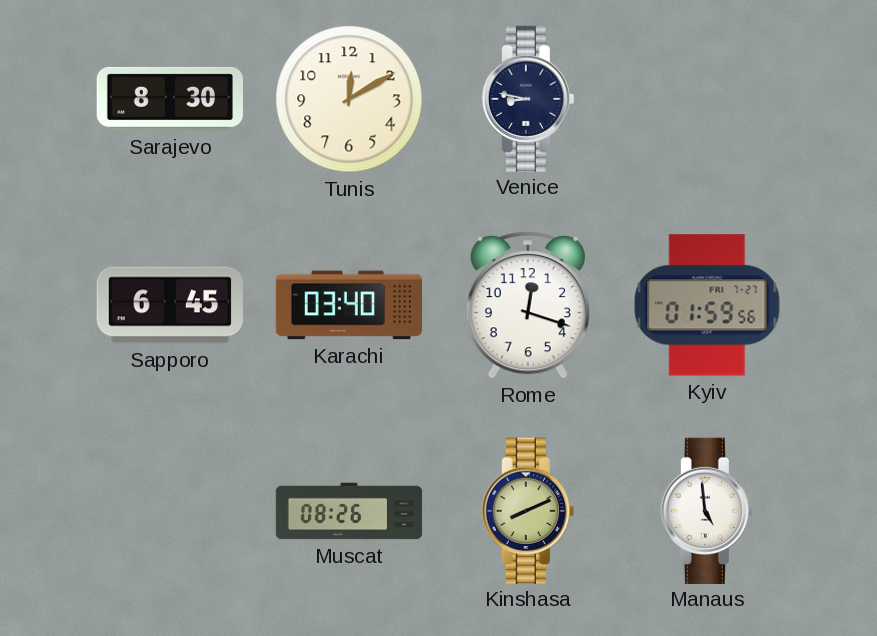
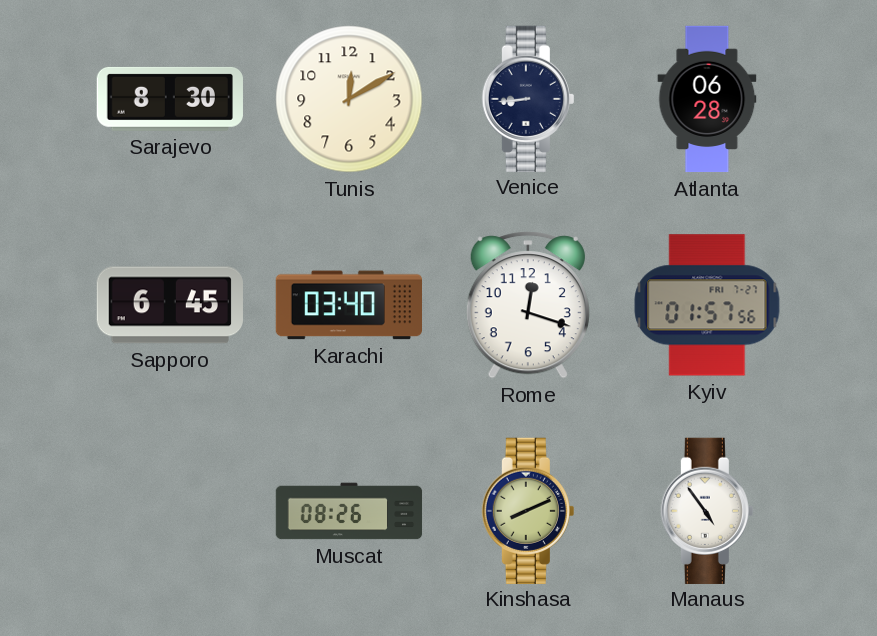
Venice: 8:47 -> 8:44
Atlanta: none -> 06:28
Kyiv: 01:59 -> 01:57
Manaus: 4:59 -> 4:54
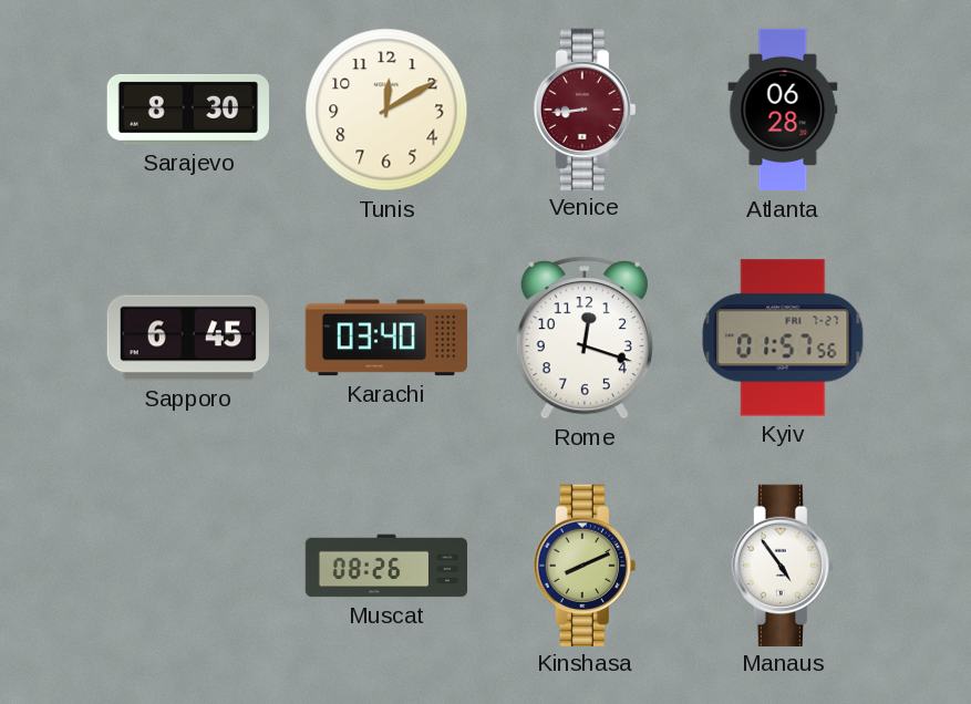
Venice dial: navy -> burgundy
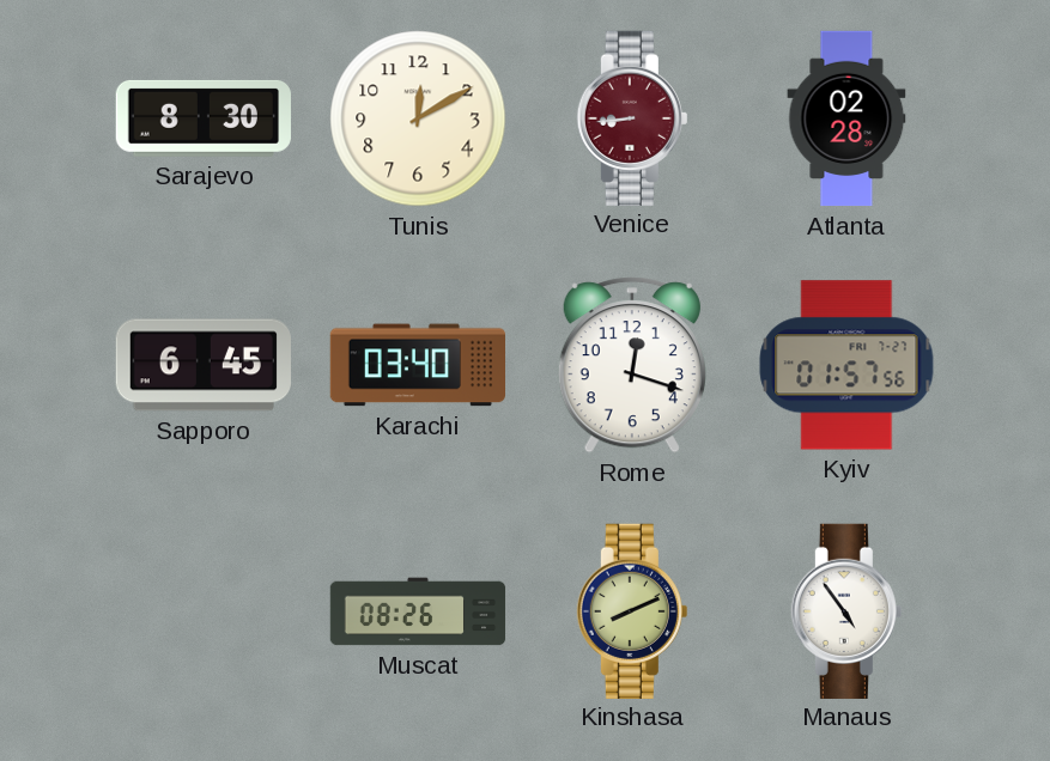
Atlanta: 06:28 -> 02:28
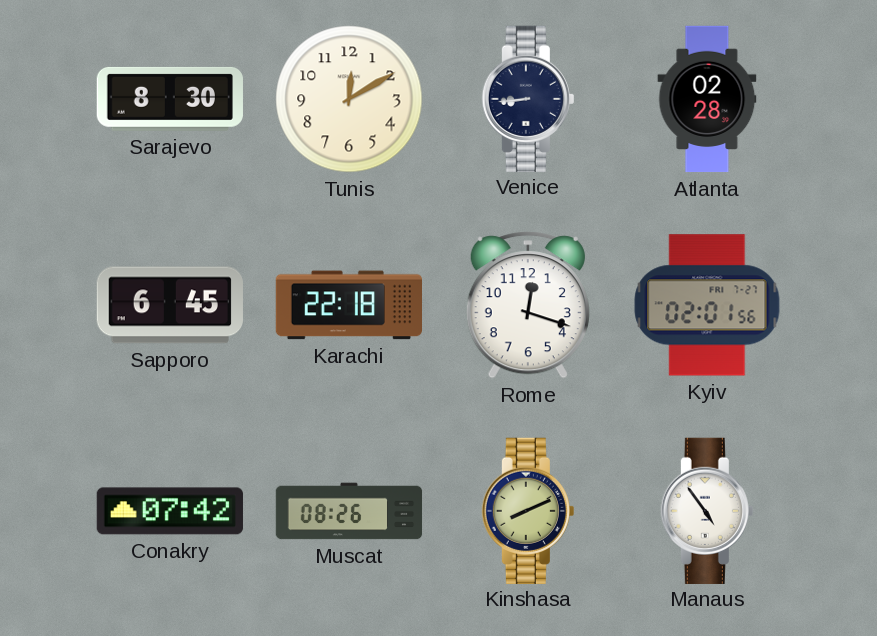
Venice dial: burgundy -> navy
Karachi: 03:40 -> 22:18
Kyiv: 01:57 -> 02:01
Conakry: none -> 07:42
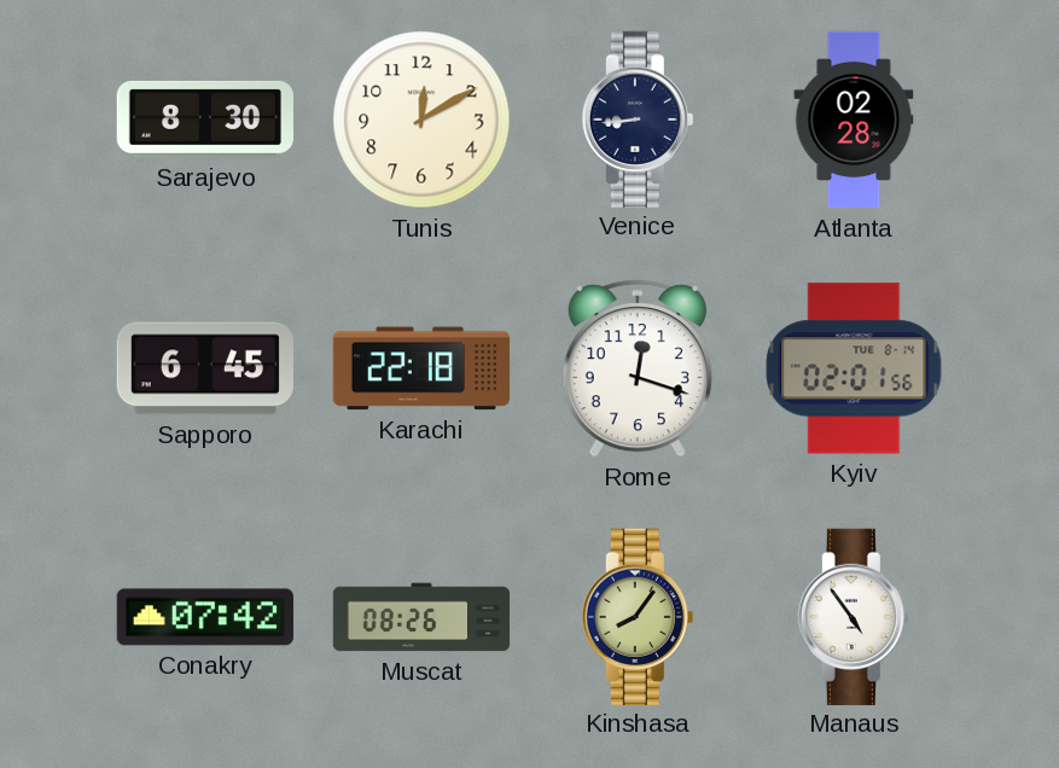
Kyiv date: FRI 7-27 -> TUE 8-14
Kinshasa: 8:11 -> 8:06
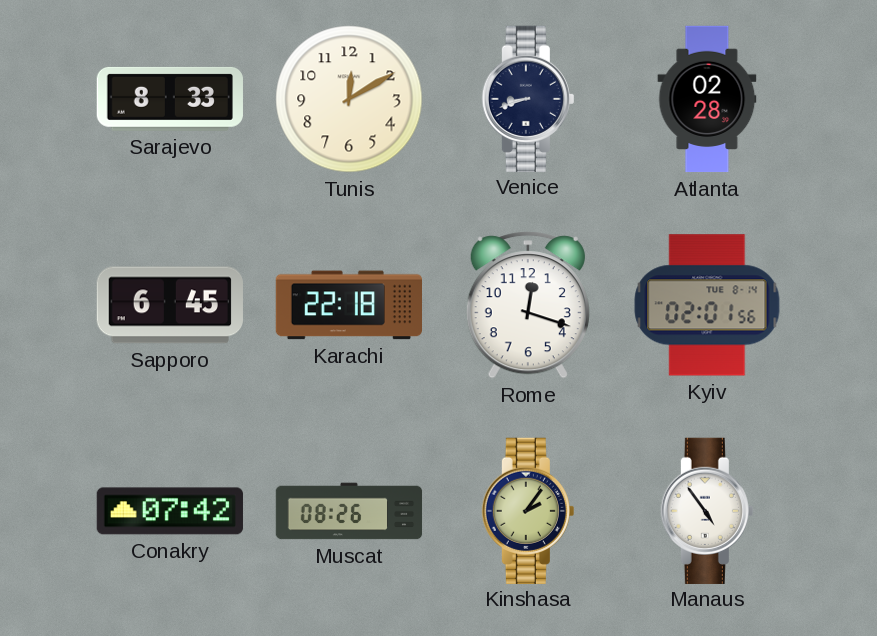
Sarajevo: 8:30 -> 8:33
Venice: 8:44 -> 8:42
Kinshasa: 8:06 -> 2:06
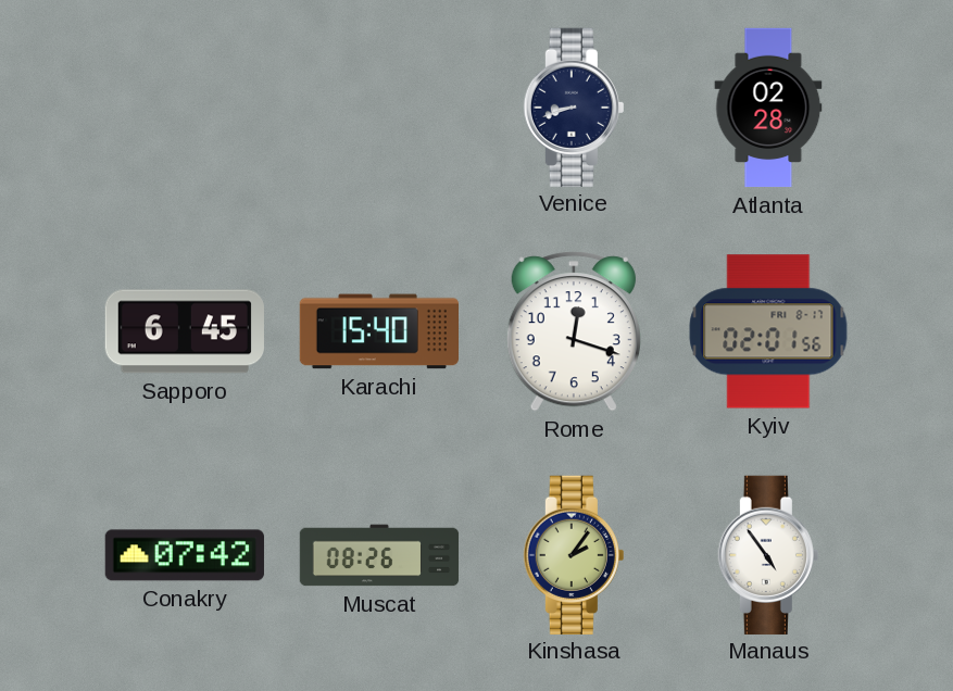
Sarajevo: 8:33 -> none
Tunis: 12:10 -> none
Karachi: 22:18 -> 15:40
Kyiv date: TUE 8-14 -> FRI 8-17
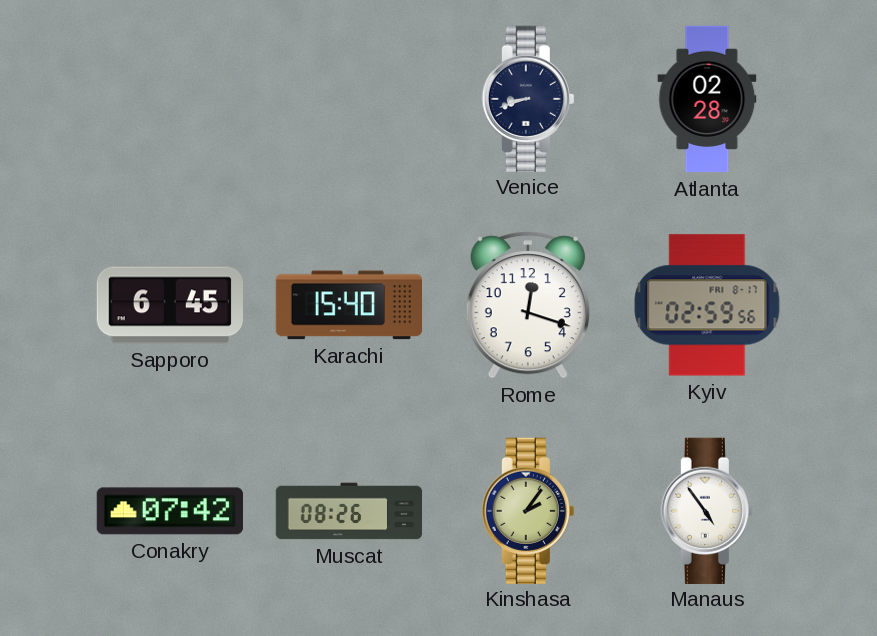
Kyiv: 02:01 -> 02:59
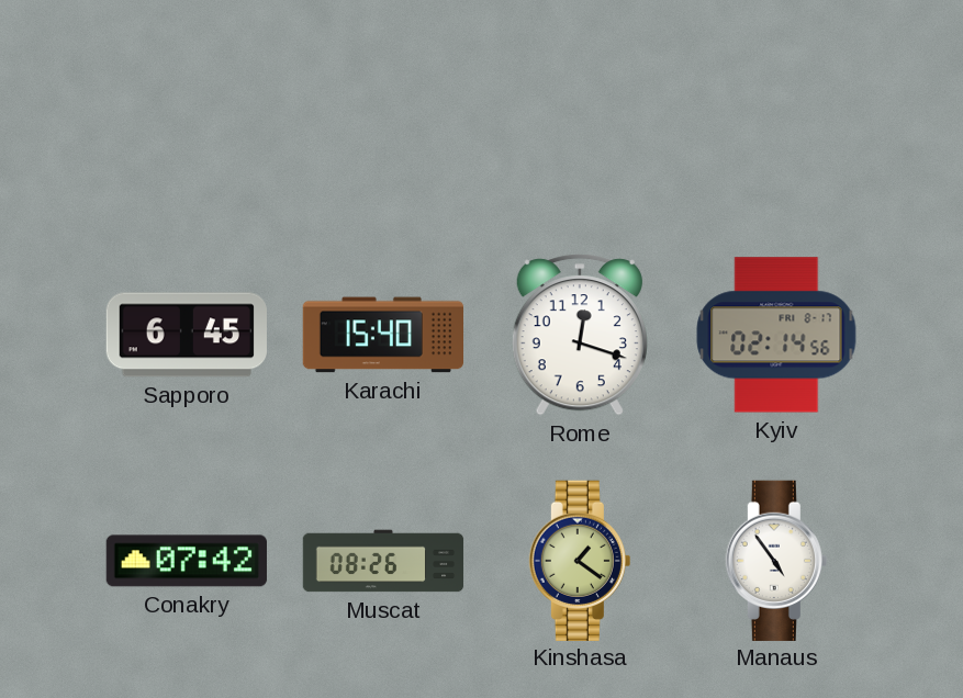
Venice: 8:42 -> none
Atlanta: 02:28 -> none
Kyiv: 02:59 -> 02:14
Kinshasa: 2:06 -> 1:21
